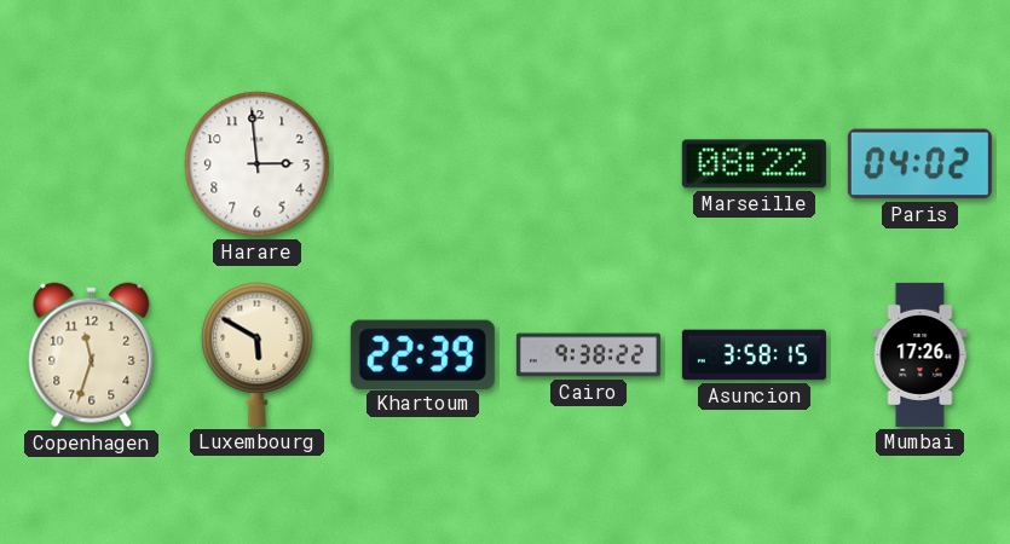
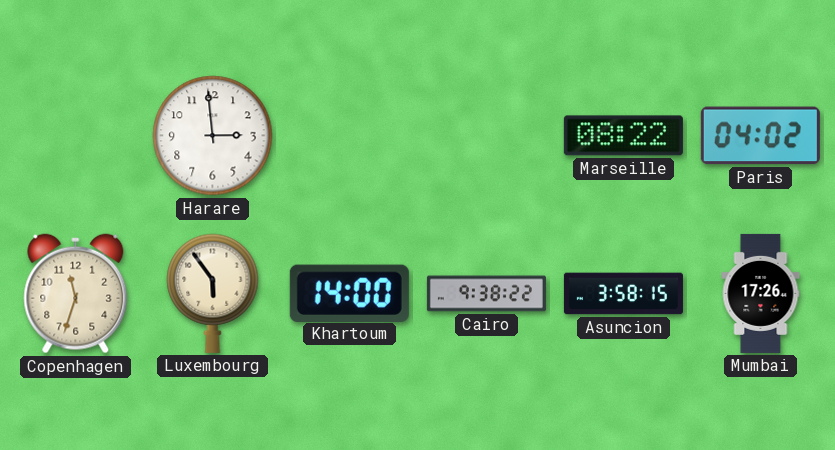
Luxembourg: 5:50 -> 5:54
Khartoum: 22:39 -> 14:00
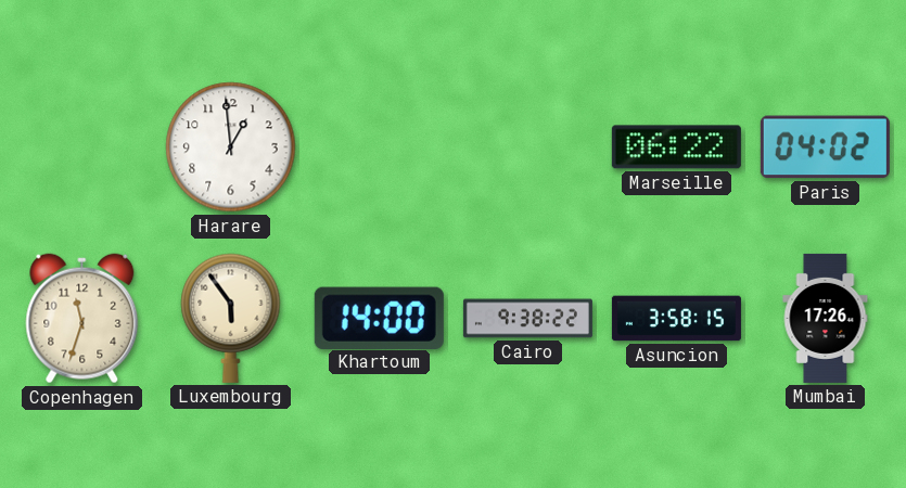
Harare: 2:59 -> 12:59
Marseille: 08:22 -> 06:22
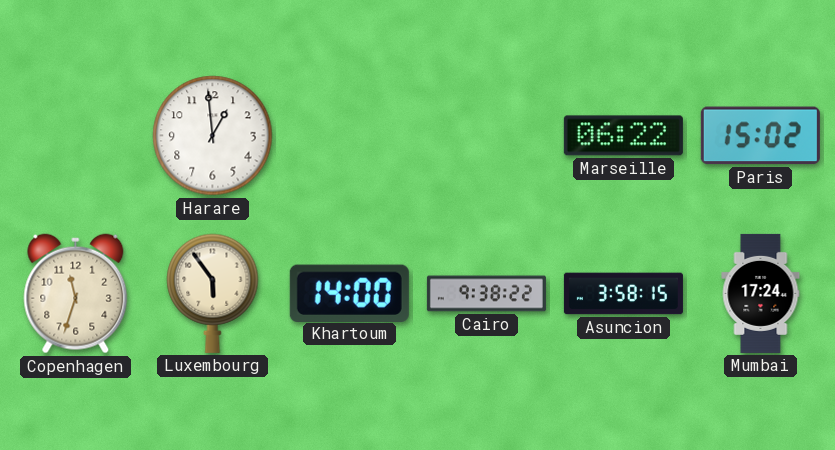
Paris: 04:02 -> 15:02
Mumbai: 17:26 -> 17:24
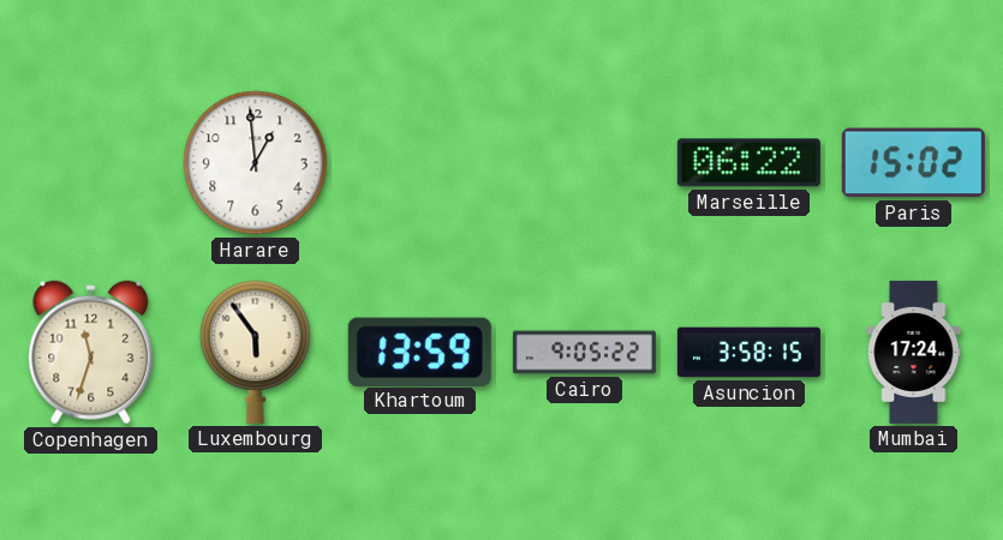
Khartoum: 14:00 -> 13:59
Cairo: 9:38 -> 9:05
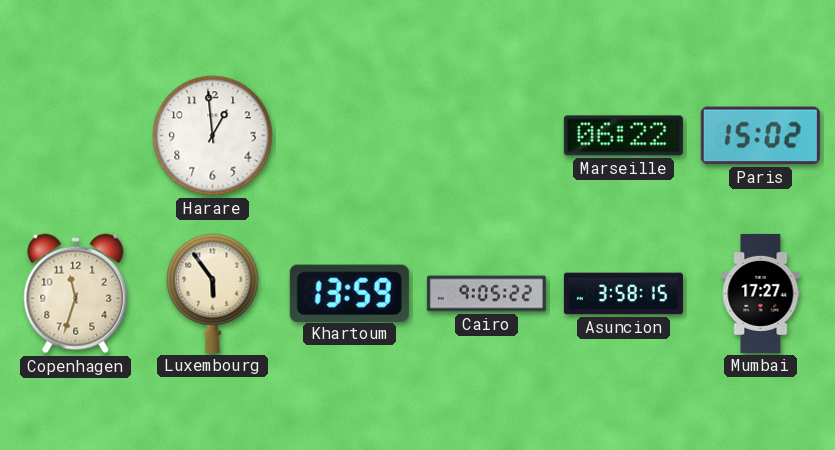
Mumbai: 17:24 -> 17:27
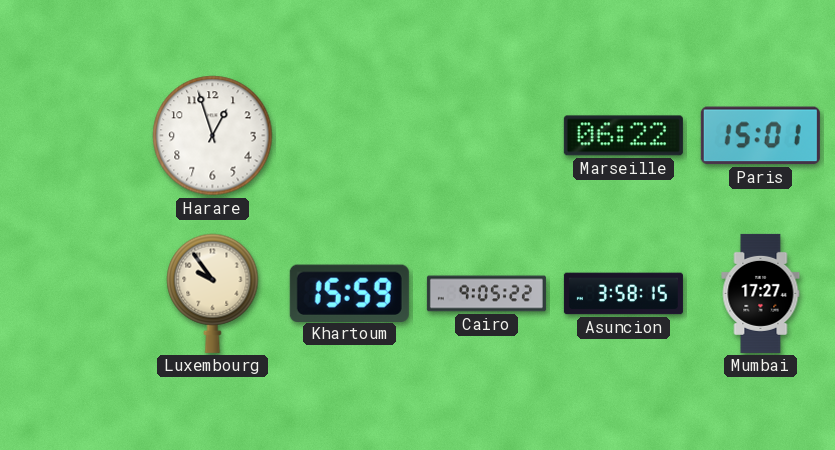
Harare: 12:59 -> 12:57
Paris: 15:02 -> 15:01
Copenhagen: 11:33 -> none
Luxembourg: 5:54 -> 9:54
Khartoum: 13:59 -> 15:59
